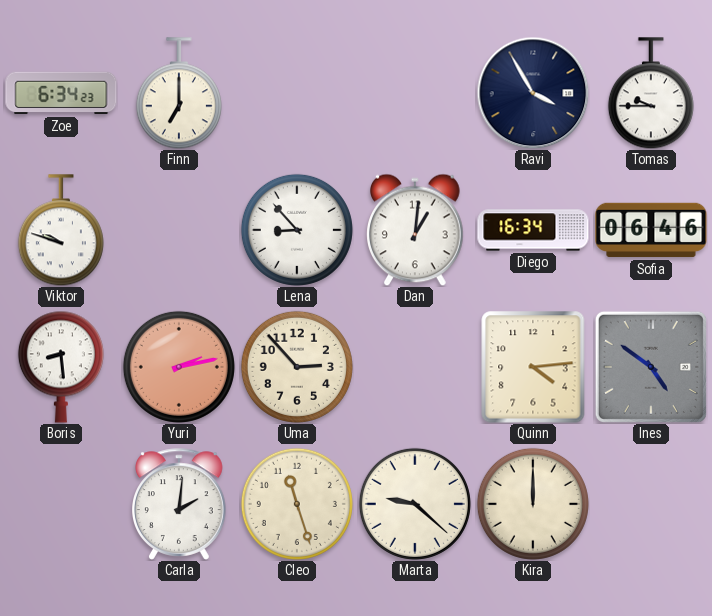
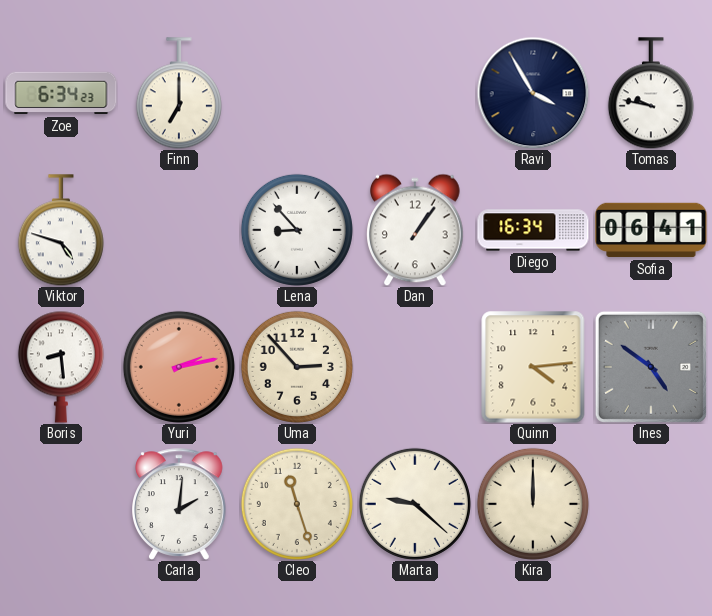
Tomas: 9:45 -> 9:47
Viktor: 9:48 -> 4:48
Dan: 1:01 -> 1:06
Sofia: 06:46 -> 06:41
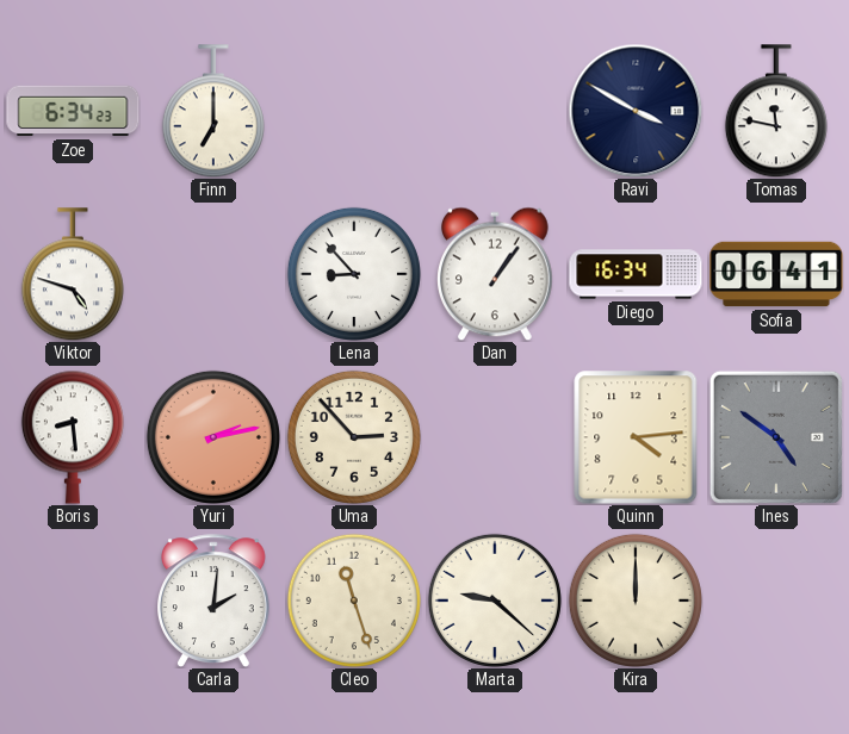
Ravi: 3:55 -> 3:50
Tomas: 9:47 -> 11:47
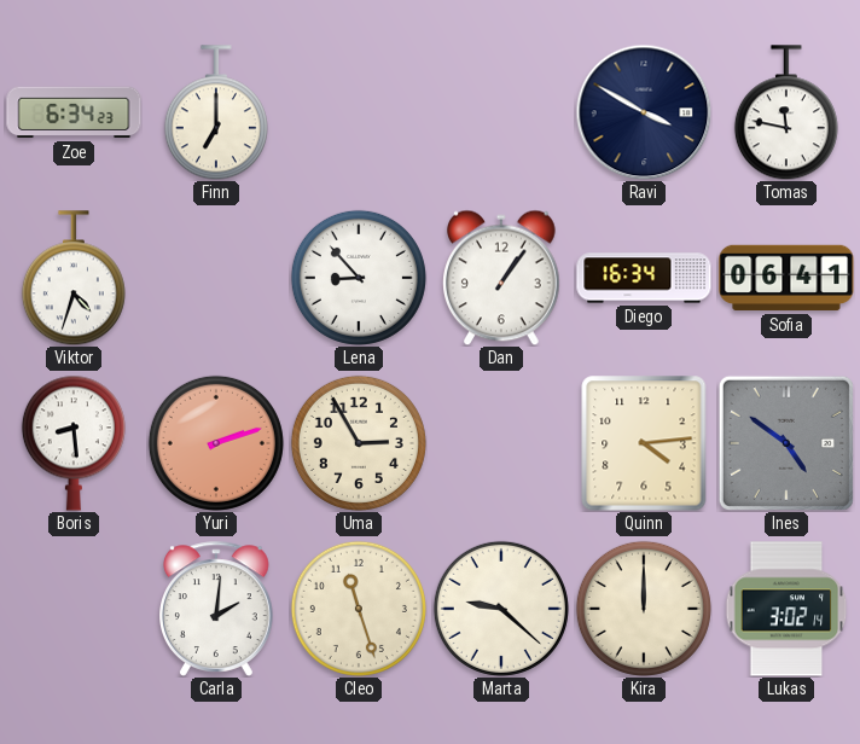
Viktor: 4:48 -> 4:33
Yuri: 2:13 -> 2:12
Uma: 2:53 -> 2:55
Lukas: none -> 3:02
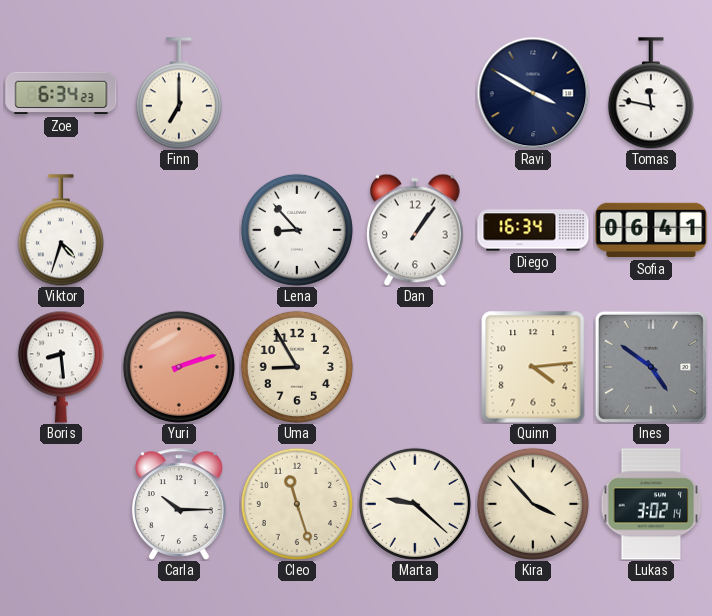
Uma: 2:55 -> 8:55
Carla: 2:01 -> 10:15
Kira: 12:00 -> 3:53
